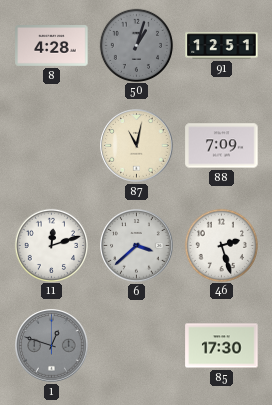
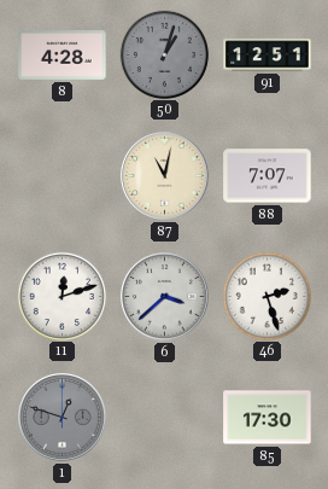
88: 7:09 -> 7:07
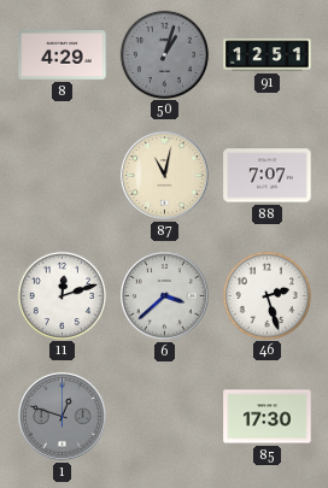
8: 4:28 -> 4:29
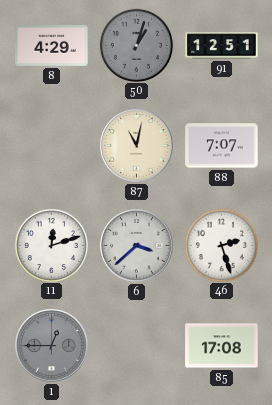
1: 12:48 -> 12:45
85: 17:30 -> 17:08
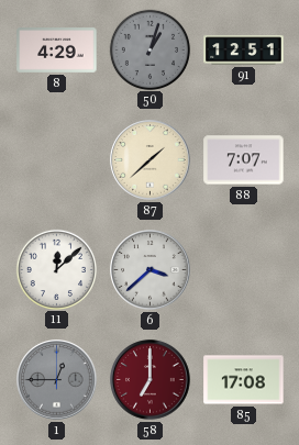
87: 11:02 -> 1:38
11: 12:12 -> 12:08
46: 2:27 -> none
58: none -> 7:00
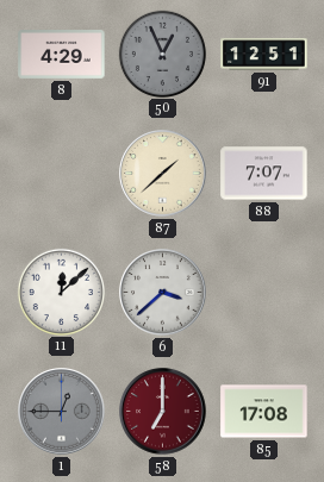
50: 1:03 -> 12:56
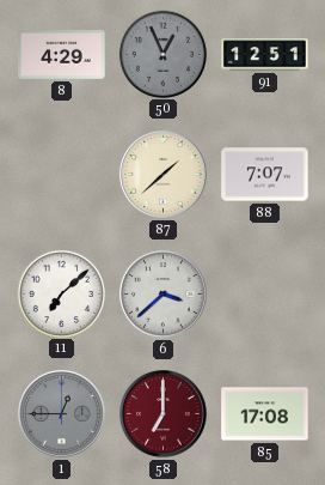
11: 12:08 -> 7:08
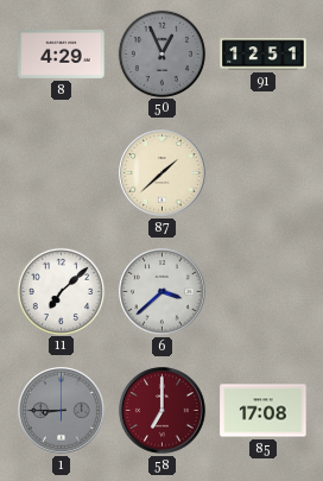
88: 7:07 -> none
1: 12:45 -> 8:45
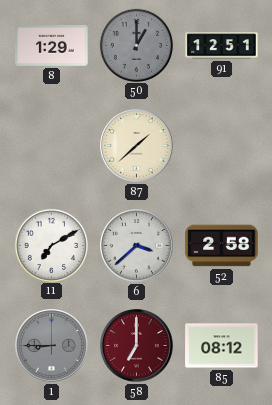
8: 4:29 -> 1:29
50: 12:56 -> 1:00
11: 7:08 -> 7:10
52: none -> 2:58
85: 17:08 -> 08:12
